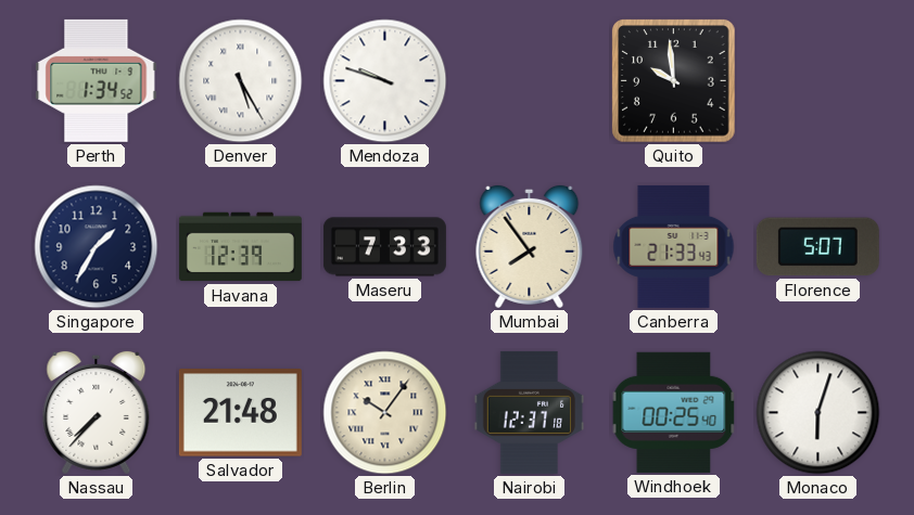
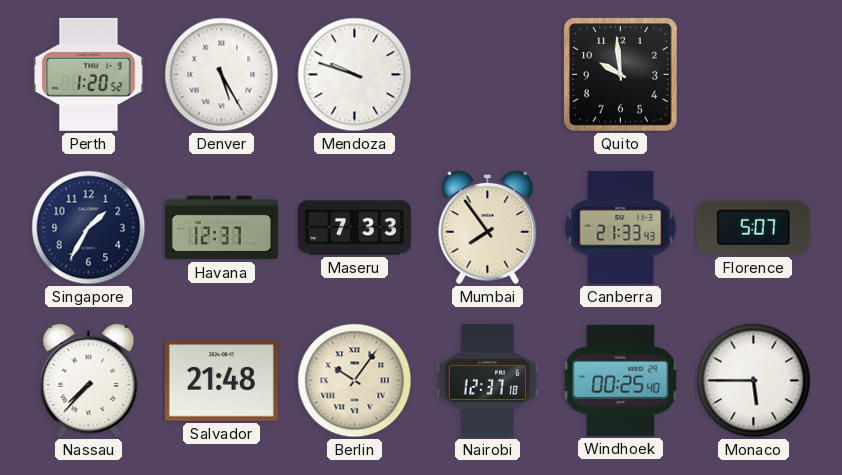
Perth: 1:34 -> 1:20
Havana: 12:39 -> 12:37
Monaco: 6:03 -> 5:45
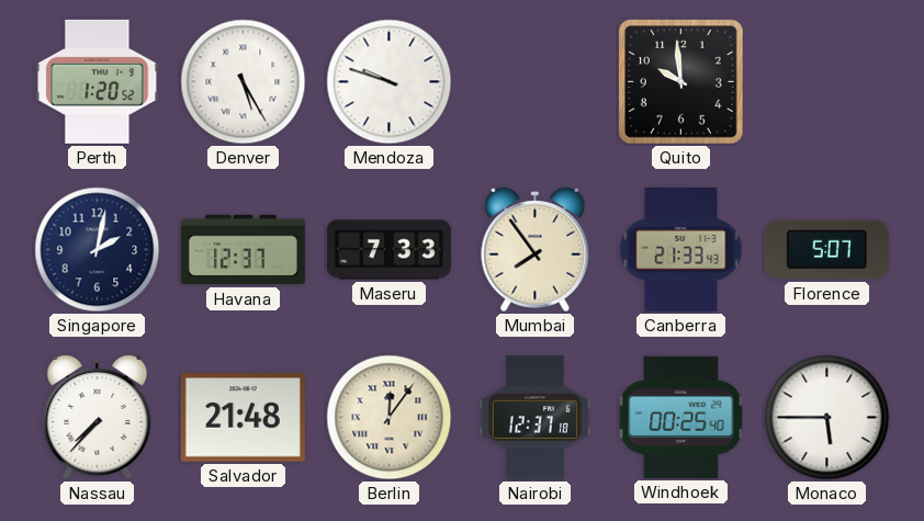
Singapore: 1:35 -> 2:02
Berlin: 10:06 -> 12:06
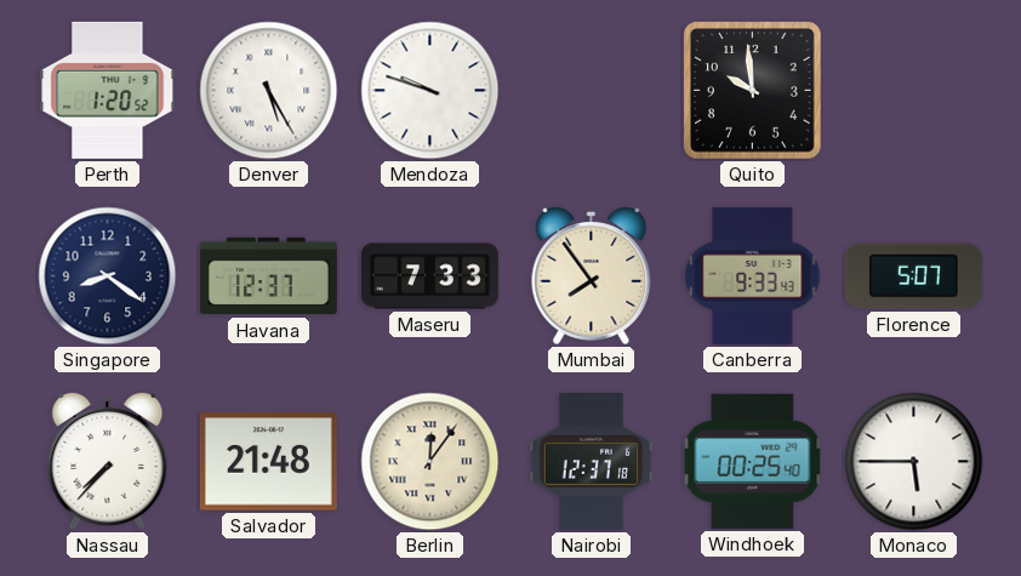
Singapore: 2:02 -> 8:21
Canberra: 21:33 -> 9:33
